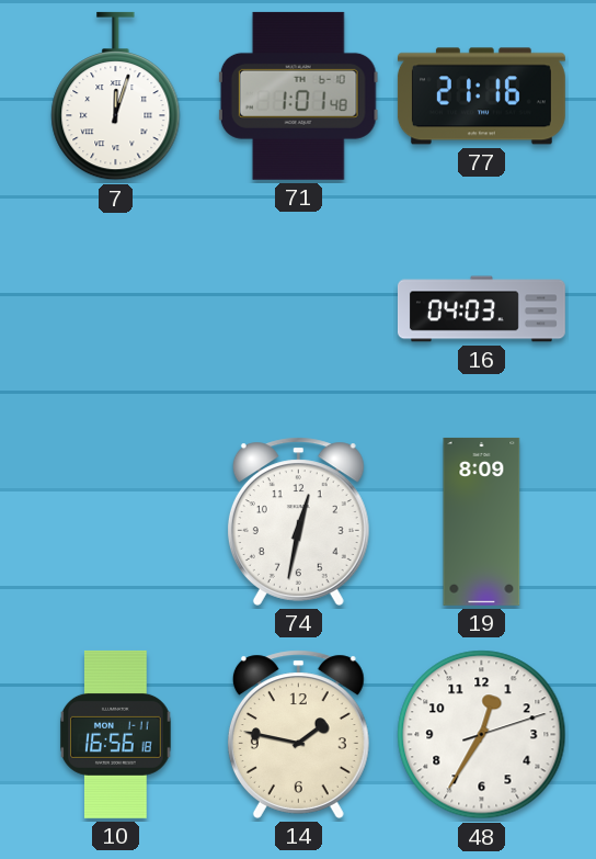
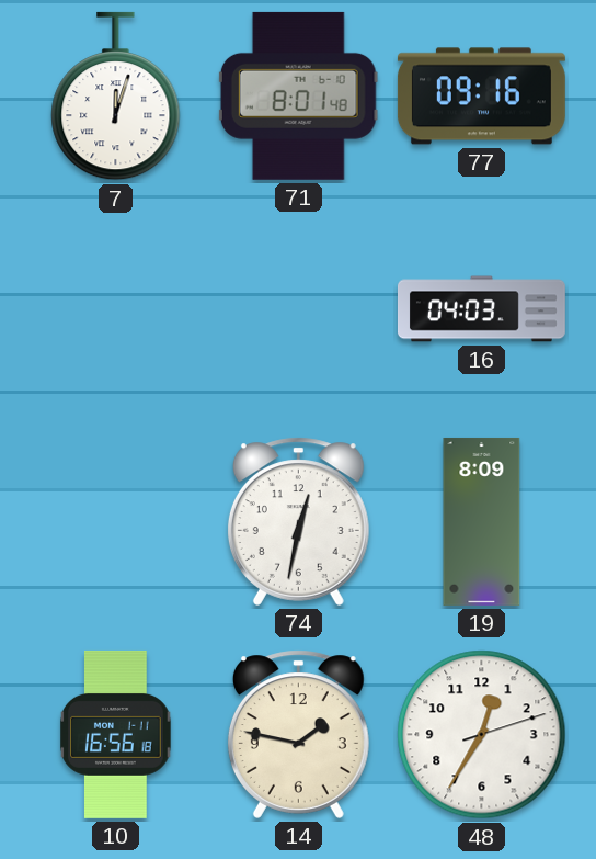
71: 1:01 -> 8:01
77: 21:16 -> 09:16
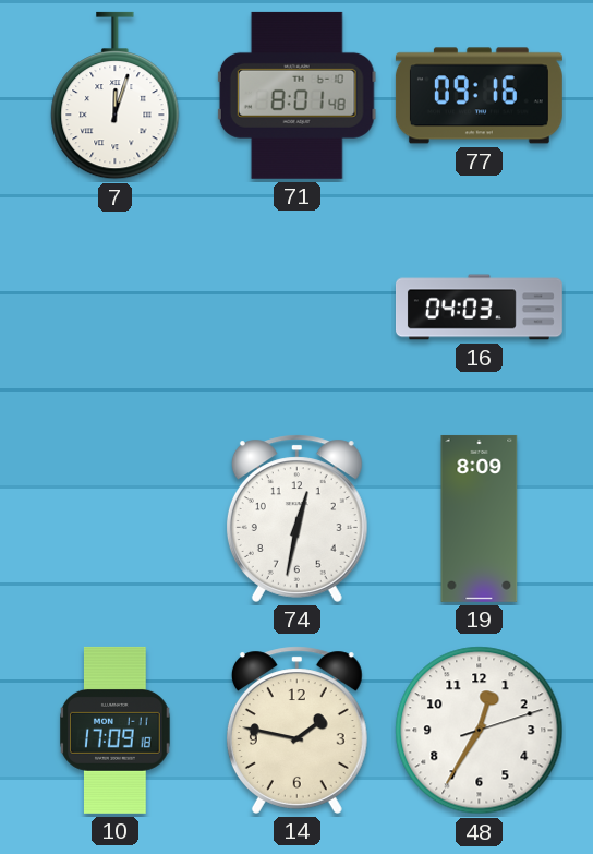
10: 16:56 -> 17:09
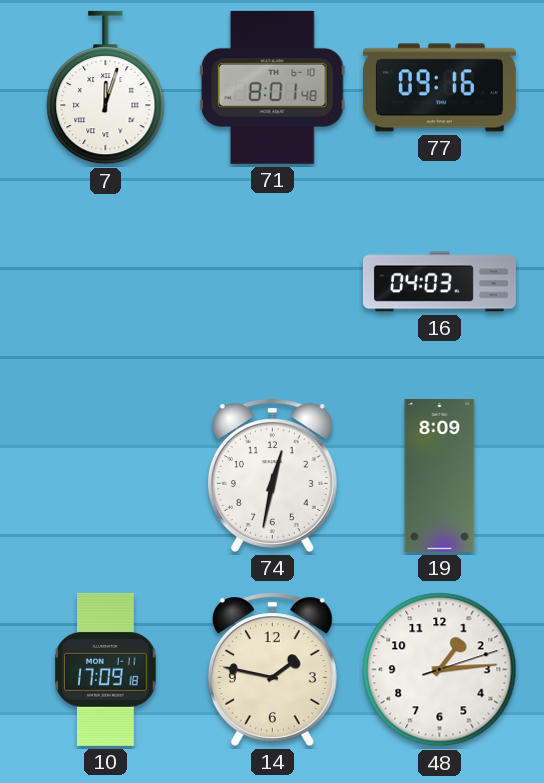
48: 12:35 -> 1:14
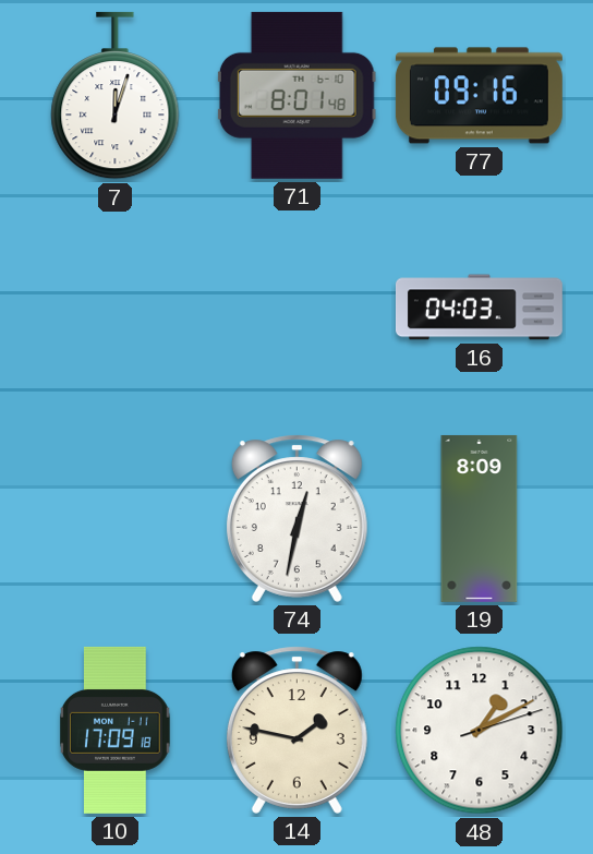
48: 1:14 -> 1:10
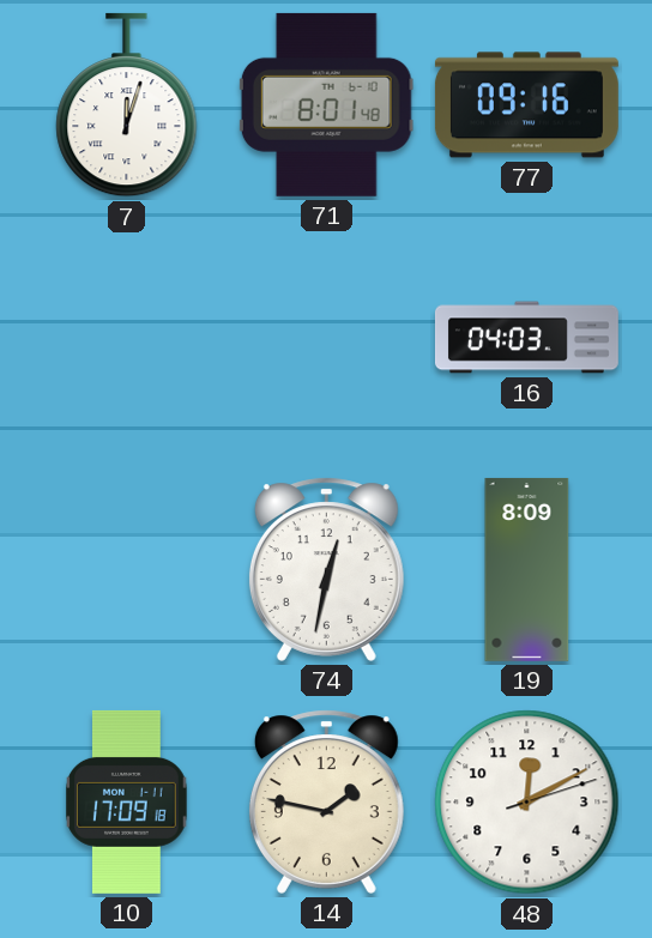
48: 1:10 -> 12:10
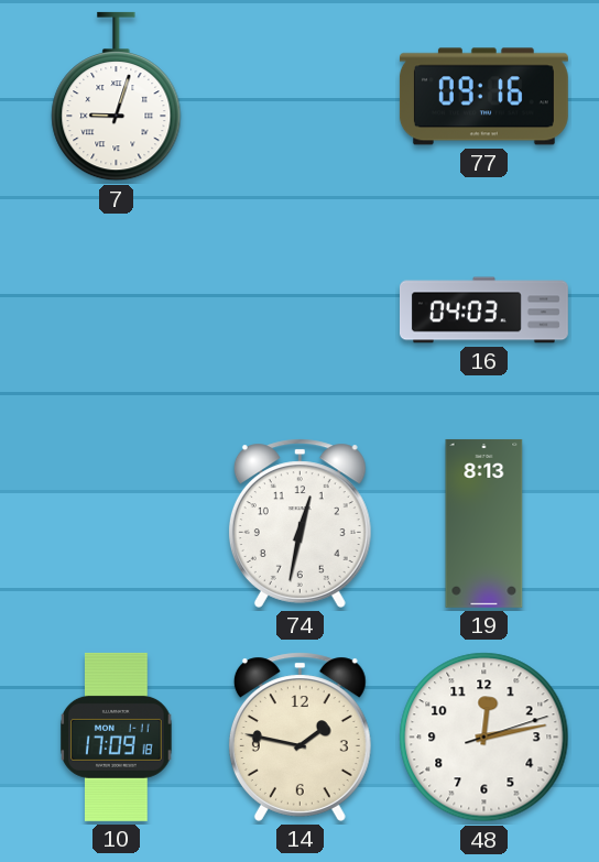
7: 12:03 -> 9:03
71: 8:01 -> none
19: 8:09 -> 8:13
48: 12:10 -> 12:13
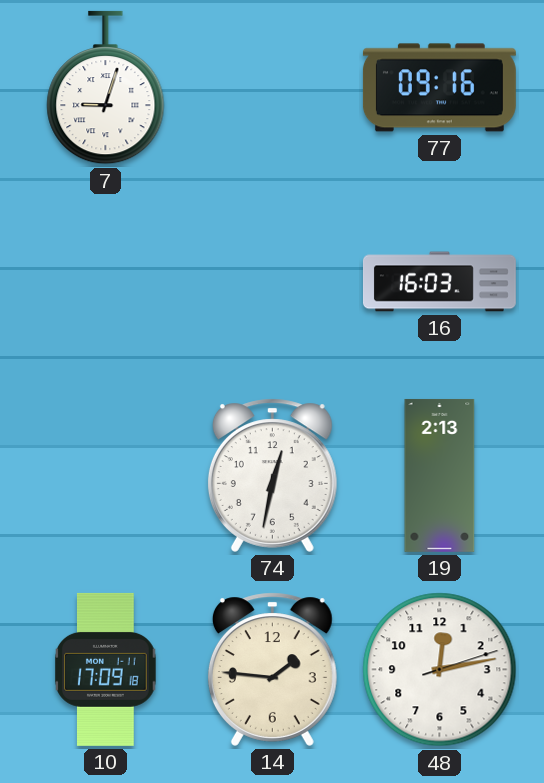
16: 04:03 -> 16:03
19: 8:13 -> 2:13
14: 1:47 -> 1:46
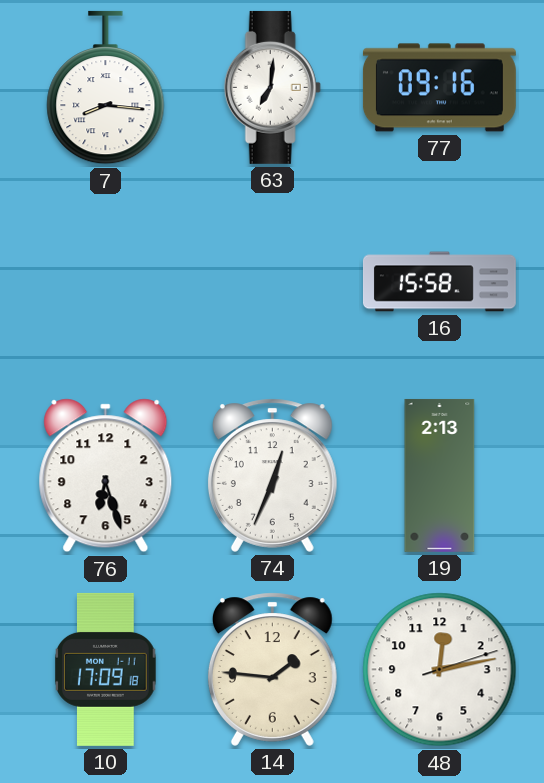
7: 9:03 -> 8:16
63: none -> 7:01
16: 16:03 -> 15:58
76: none -> 6:27
74: 12:32 -> 12:34
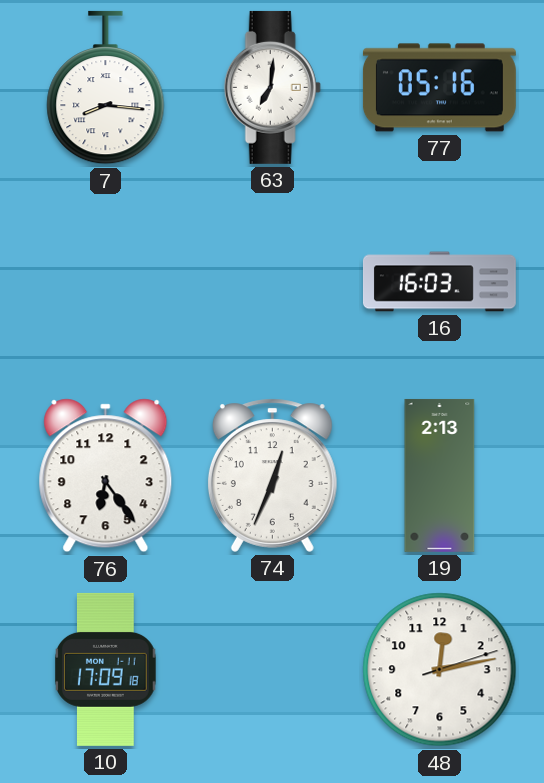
77: 09:16 -> 05:16
16: 15:58 -> 16:03
76: 6:27 -> 6:24
14: 1:46 -> none
